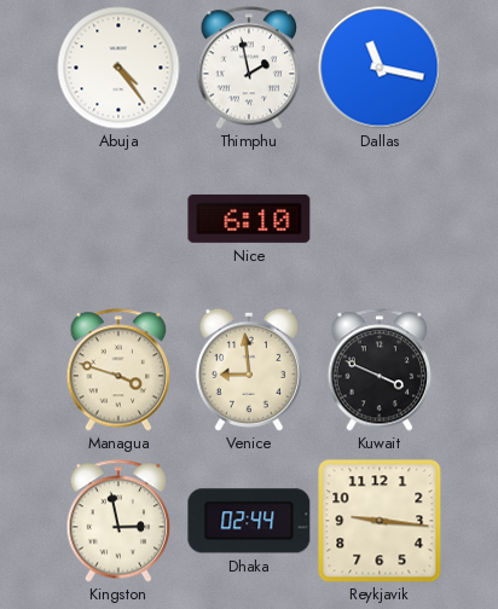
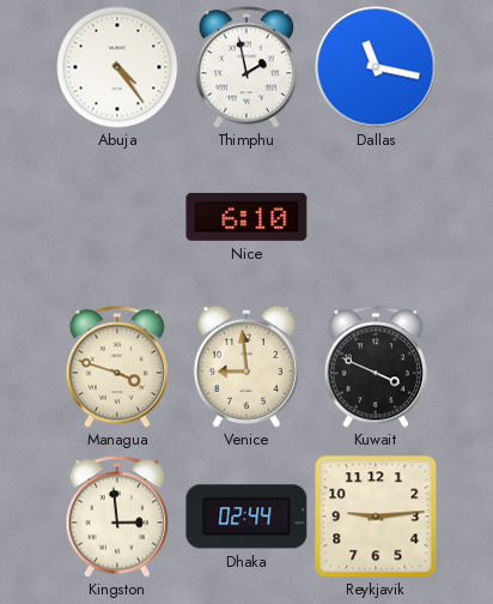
Kingston: 2:58 -> 2:59
Reykjavik: 9:16 -> 9:14
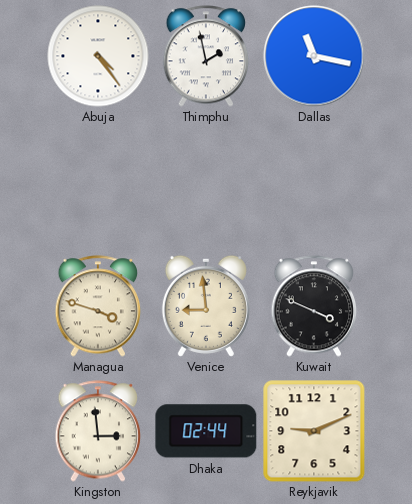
Nice: 6:10 -> none
Reykjavik: 9:14 -> 9:11
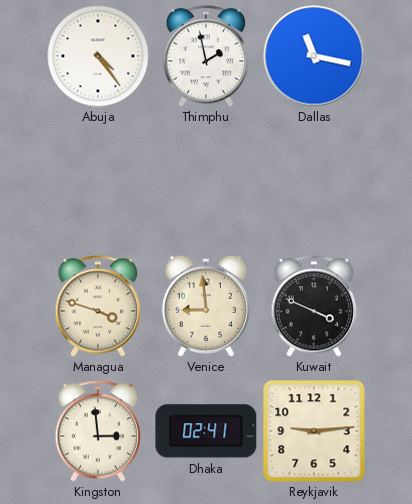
Dhaka: 02:44 -> 02:41
Reykjavik: 9:11 -> 9:14
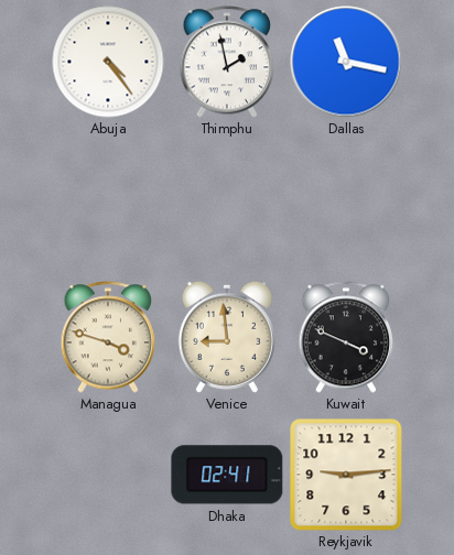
Kingston: 2:59 -> none
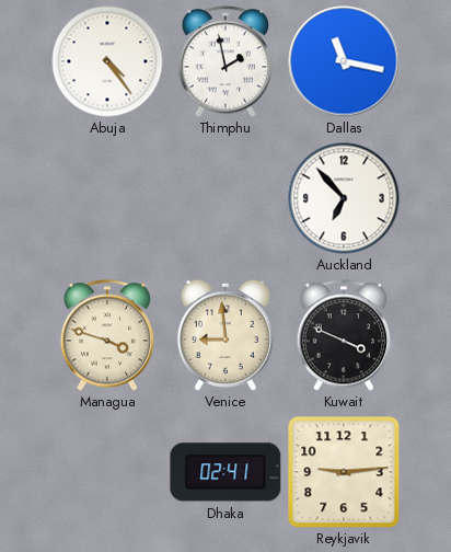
Auckland: none -> 6:53
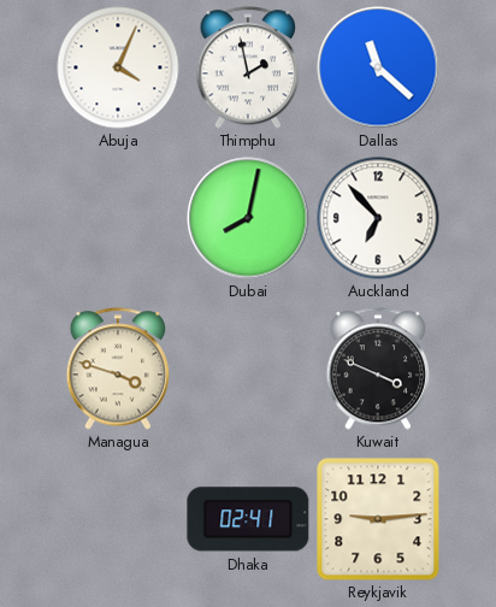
Abuja: 4:24 -> 4:04
Dallas: 11:17 -> 11:22
Dubai: none -> 8:02
Venice: 8:59 -> none
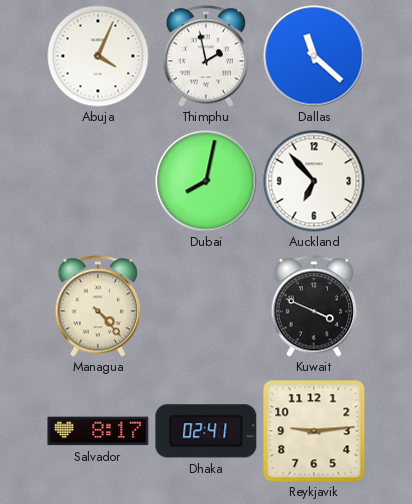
Managua: 3:48 -> 4:23
Salvador: none -> 8:17
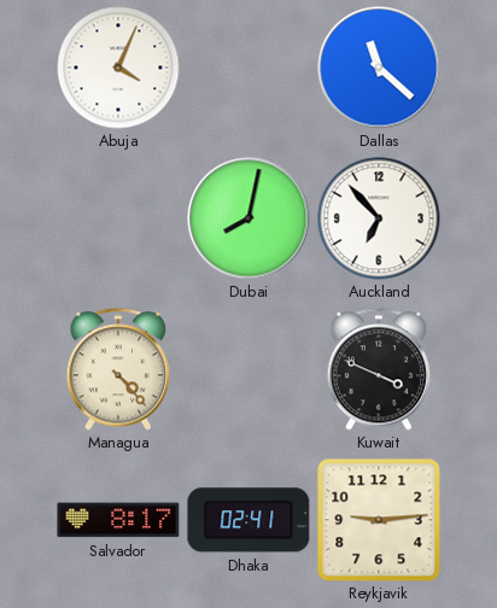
Thimphu: 1:58 -> none
